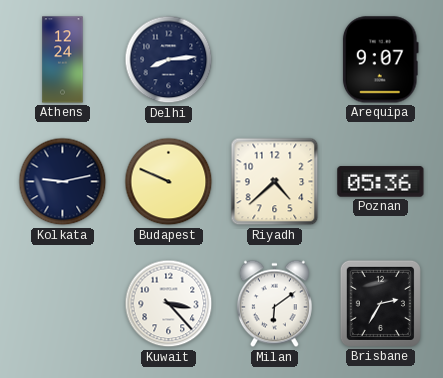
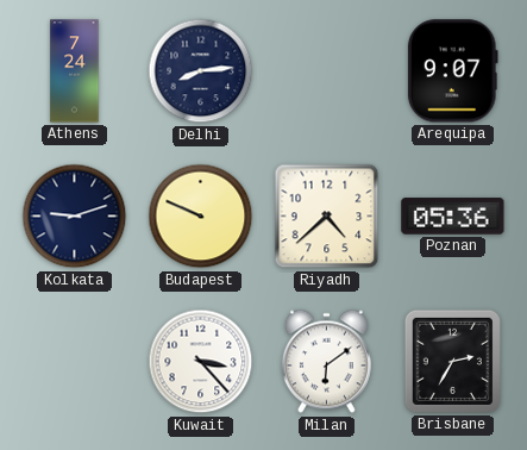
Athens: 12:24 -> 7:24
Kolkata: 9:13 -> 9:12
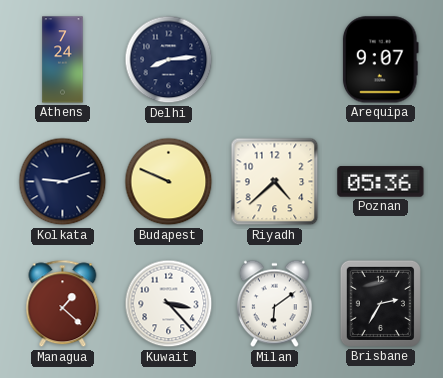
Managua: none -> 1:22
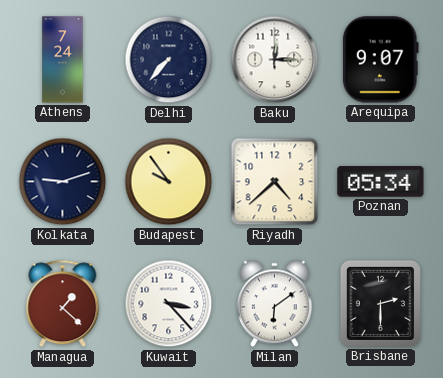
Delhi: 8:14 -> 7:37
Baku: none -> 12:15
Budapest: 9:49 -> 9:54
Poznan: 05:36 -> 05:34
Brisbane: 2:35 -> 2:30
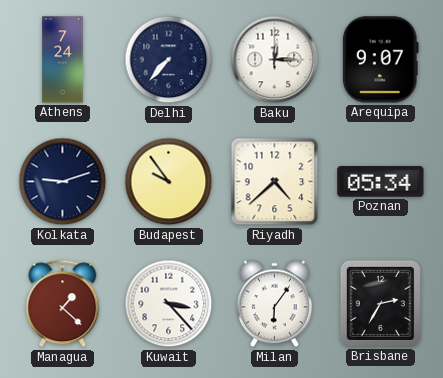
Milan: 6:09 -> 6:06
Brisbane: 2:30 -> 2:35
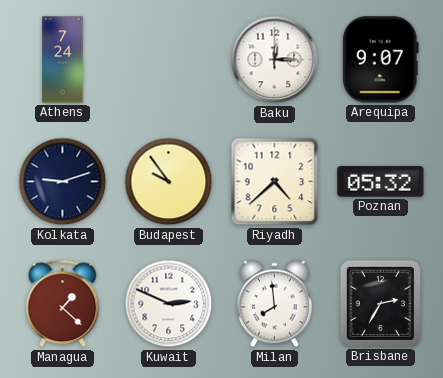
Delhi: 7:37 -> none
Poznan: 05:34 -> 05:32
Kuwait: 3:23 -> 2:49
Milan: 6:06 -> 7:59
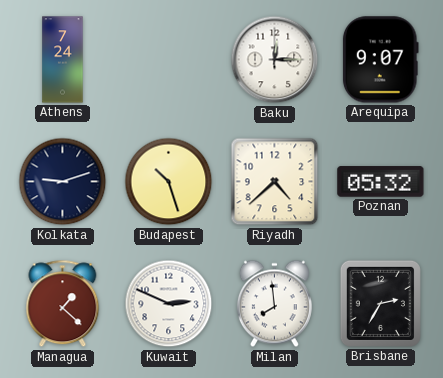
Budapest: 9:54 -> 10:27
